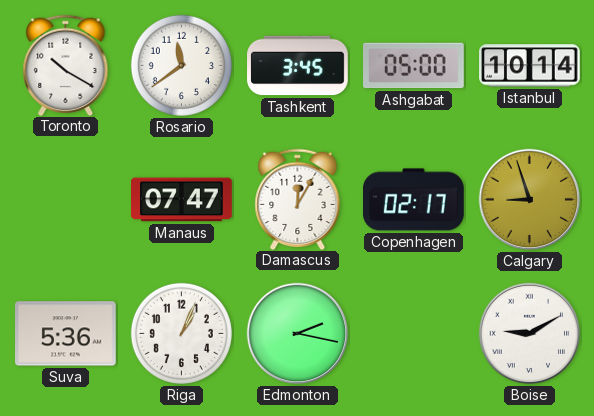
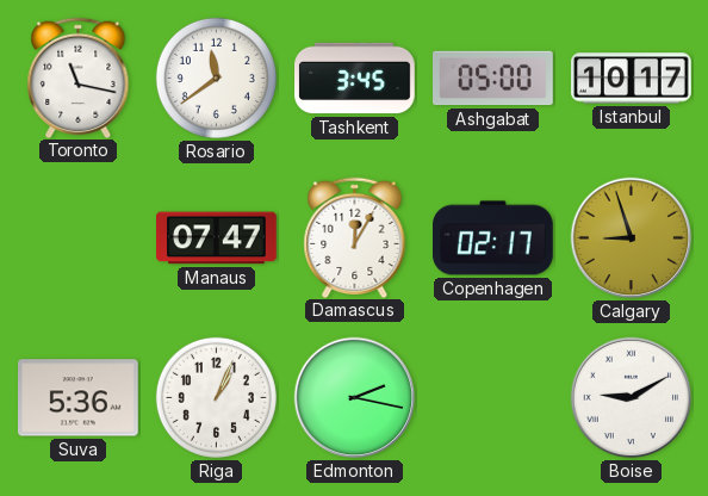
Toronto: 10:20 -> 11:17
Istanbul: 10:14 -> 10:17
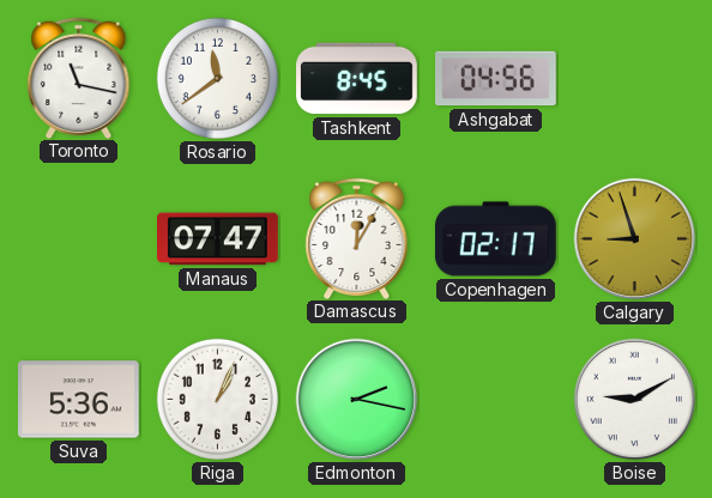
Tashkent: 3:45 -> 8:45
Ashgabat: 05:00 -> 04:56
Istanbul: 10:17 -> none
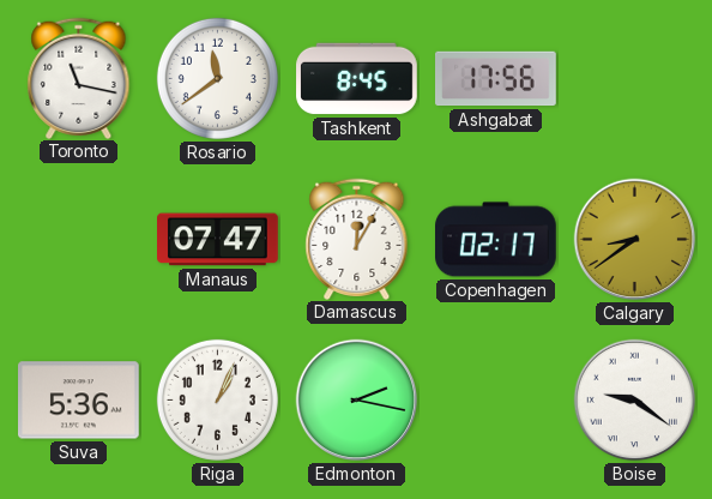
Ashgabat: 04:56 -> 17:56
Calgary: 8:57 -> 8:39
Boise: 9:10 -> 9:21
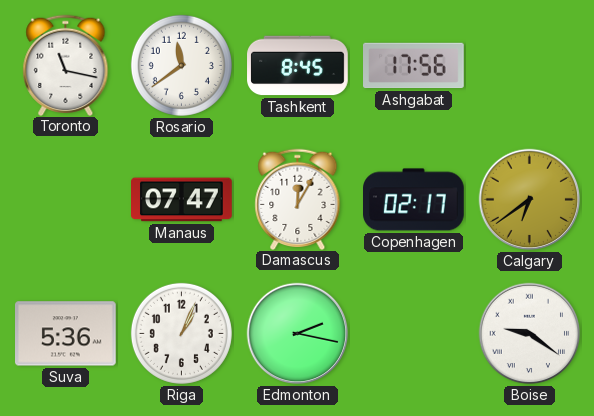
Calgary: 8:39 -> 6:39
